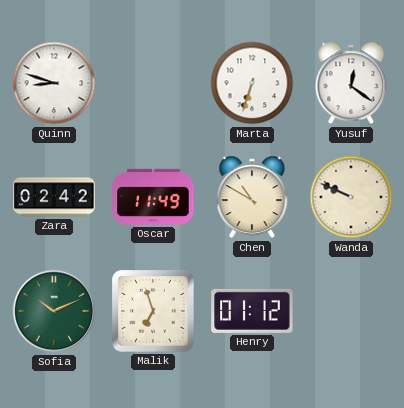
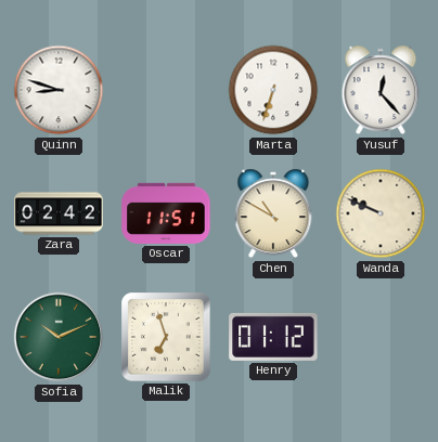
Yusuf: 12:21 -> 12:23
Oscar: 11:49 -> 11:51
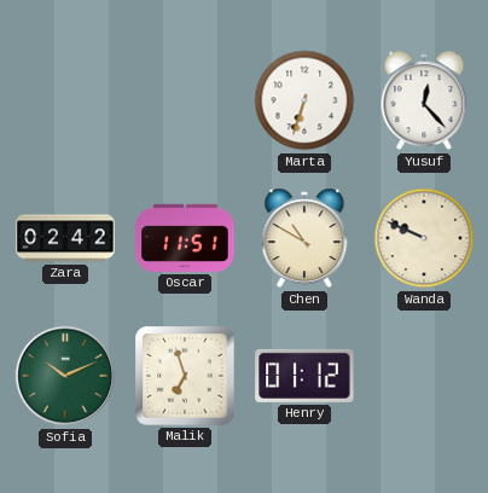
Quinn: 8:48 -> none
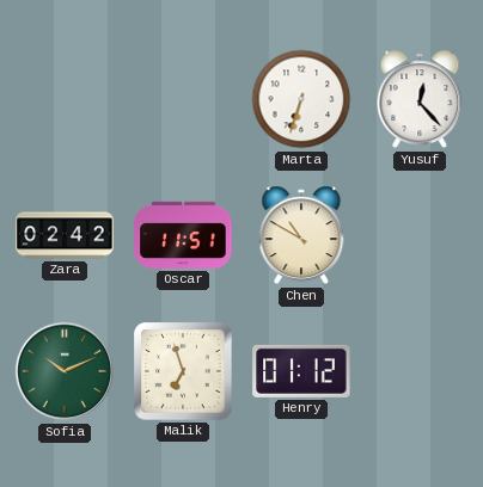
Wanda: 9:49 -> none
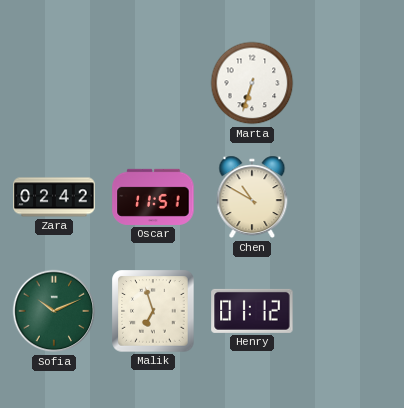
Yusuf: 12:23 -> none
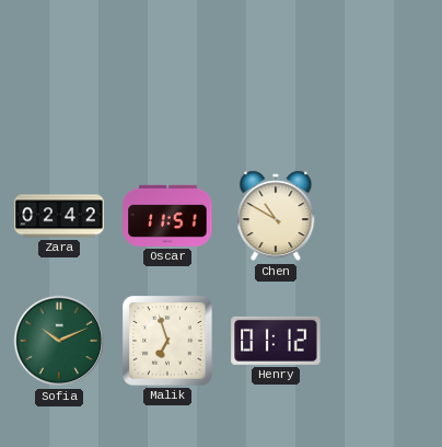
Marta: 6:33 -> none
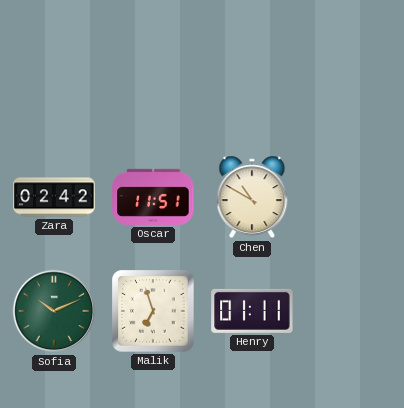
Henry: 01:12 -> 01:11
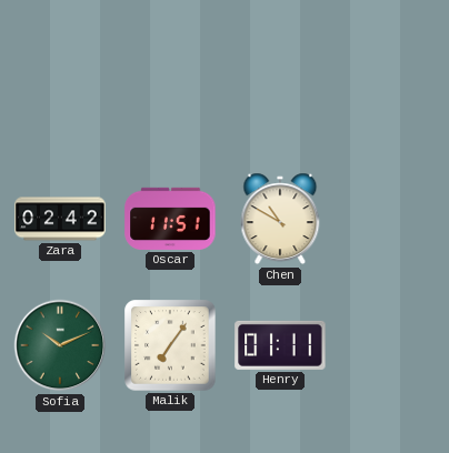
Malik: 6:57 -> 7:06
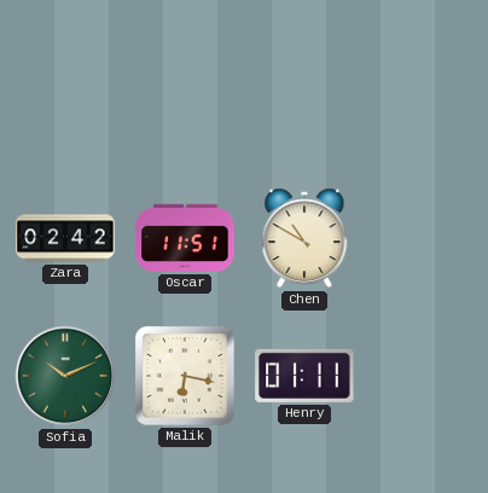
Malik: 7:06 -> 6:17
